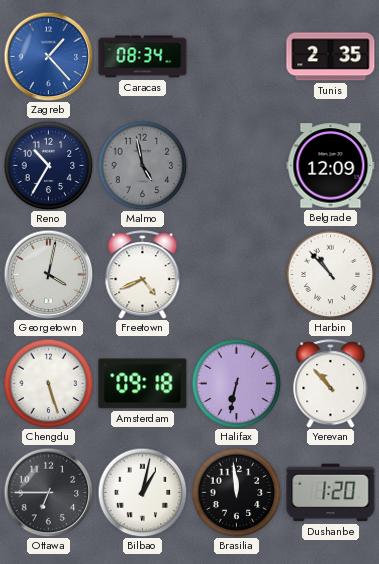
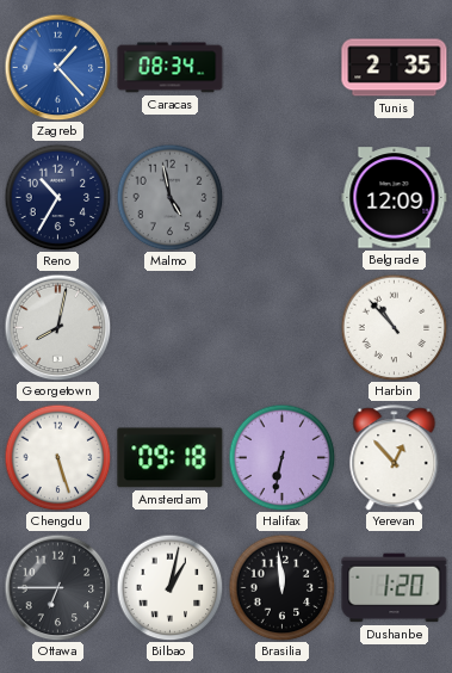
Georgetown: 4:02 -> 8:02
Freetown: 4:41 -> none
Yerevan: 10:53 -> 12:53
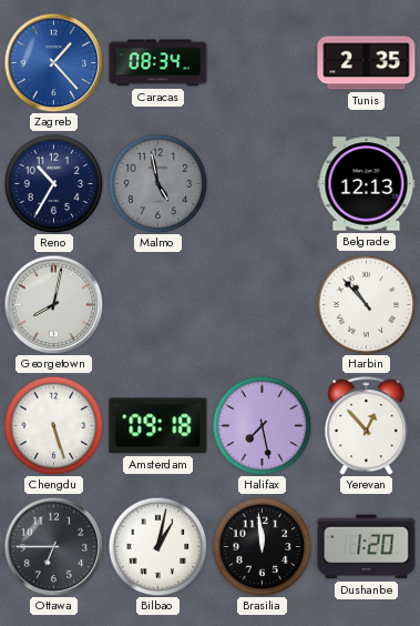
Belgrade: 12:09 -> 12:13
Halifax: 6:32 -> 7:28
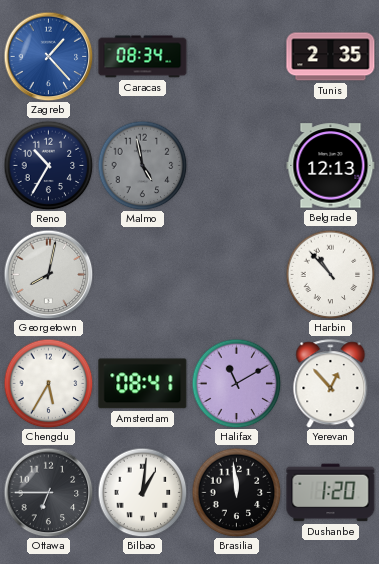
Chengdu: 5:27 -> 5:35
Amsterdam: 09:18 -> 08:41
Halifax: 7:28 -> 11:10
Bilbao: 1:02 -> 1:01
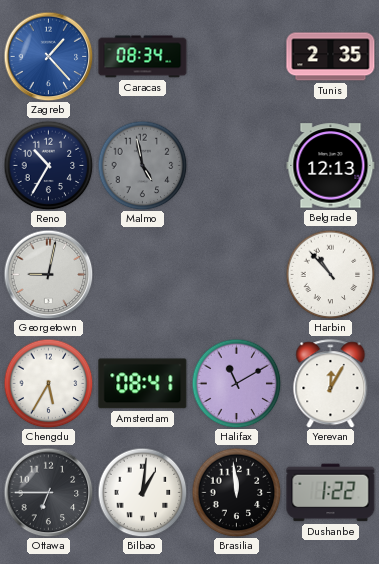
Georgetown: 8:02 -> 9:02
Yerevan: 12:53 -> 12:05
Dushanbe: 1:20 -> 1:22
